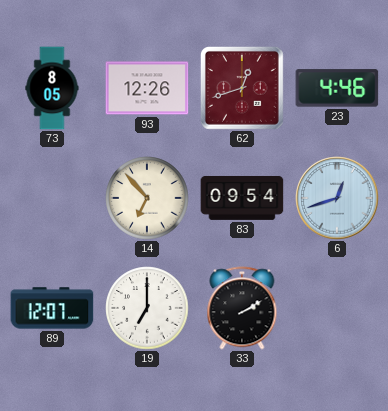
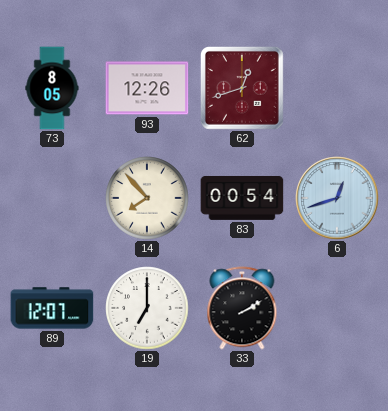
23: 4:46 -> none
14: 6:53 -> 7:53
83: 09:54 -> 00:54
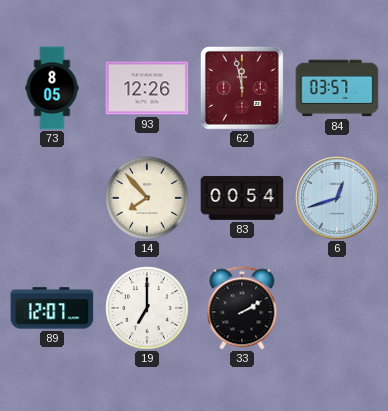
62: 12:42 -> 11:58
84: none -> 03:57
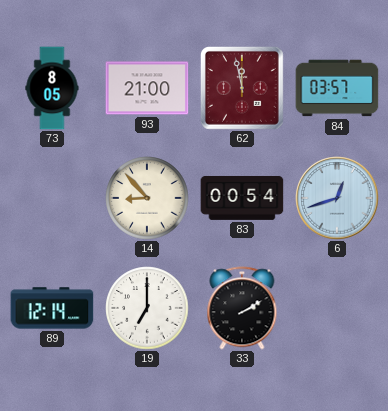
93: 12:26 -> 21:00
14: 7:53 -> 8:53
89: 12:07 -> 12:14
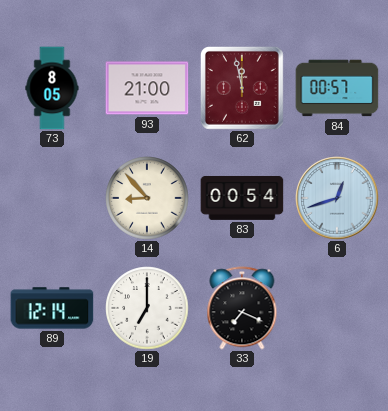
84: 03:57 -> 00:57
33: 2:10 -> 7:19
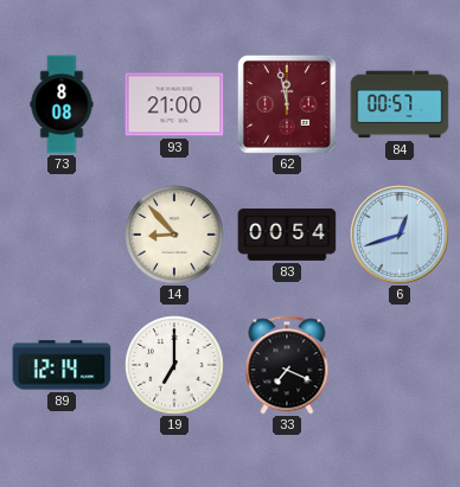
73: 8:05 -> 8:08
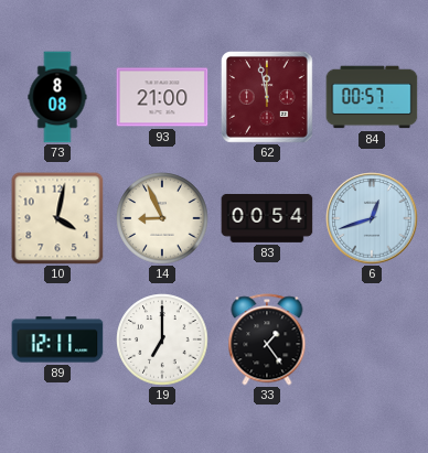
10: none -> 4:02
14: 8:53 -> 8:56
89: 12:14 -> 12:11
33: 7:19 -> 1:24
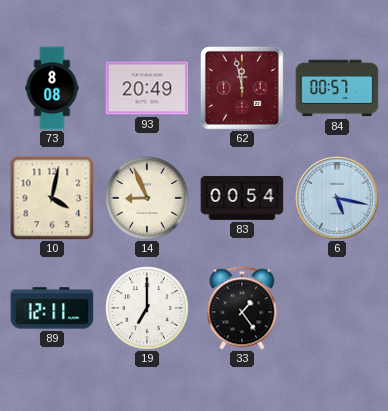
93: 21:00 -> 20:49
6: 12:42 -> 5:17
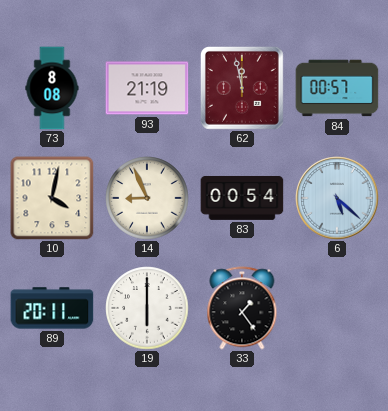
93: 20:49 -> 21:19
6: 5:17 -> 5:22
89: 12:11 -> 20:11
19: 7:00 -> 6:00
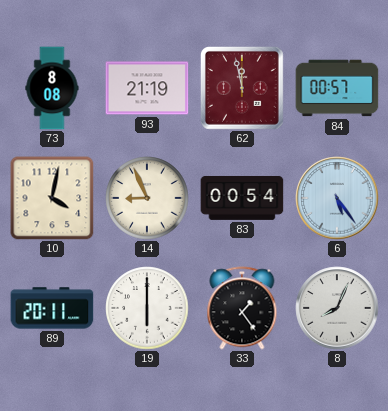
6: 5:22 -> 5:24
8: none -> 8:04
